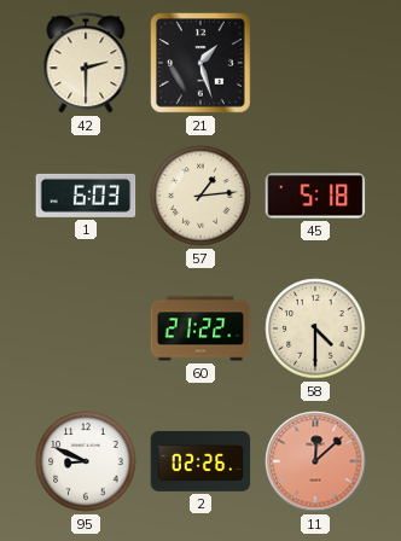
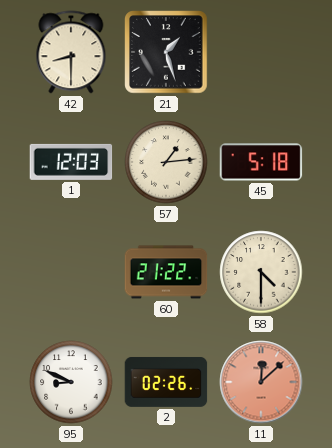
42: 2:30 -> 8:30
1: 6:03 -> 12:03
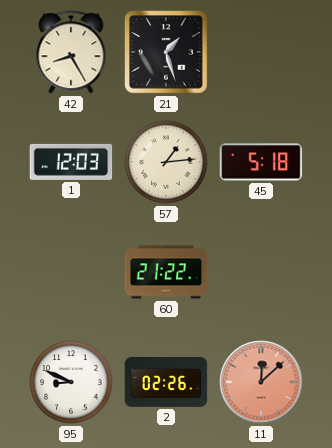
42: 8:30 -> 8:25
58: 4:30 -> none
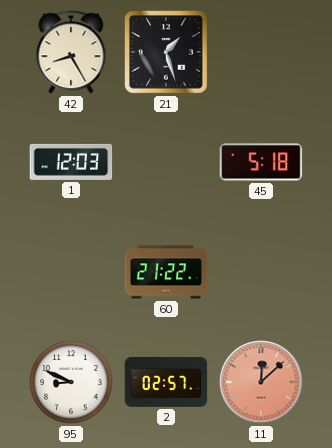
57: 1:14 -> none
2: 02:26 -> 02:57
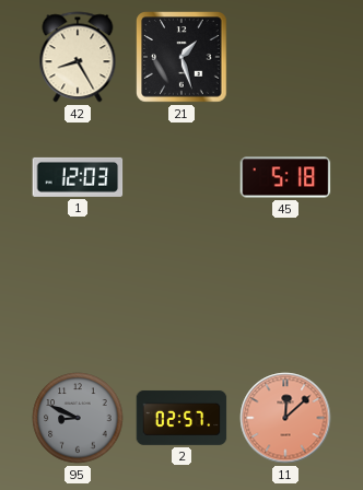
60: 21:22 -> none
95 dial: white -> grey
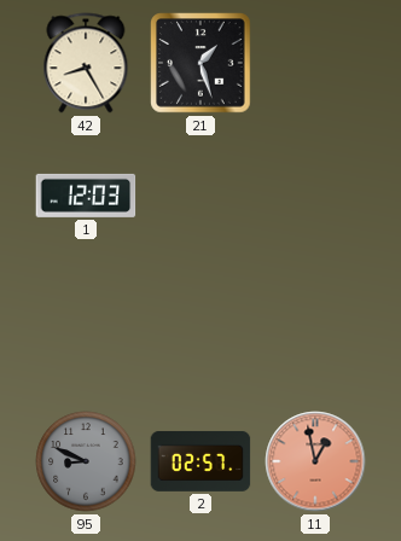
45: 5:18 -> none
11: 12:08 -> 12:58
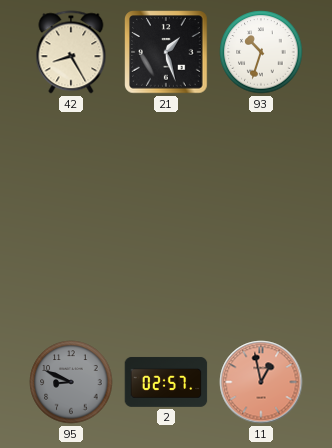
93: none -> 10:33
1: 12:03 -> none
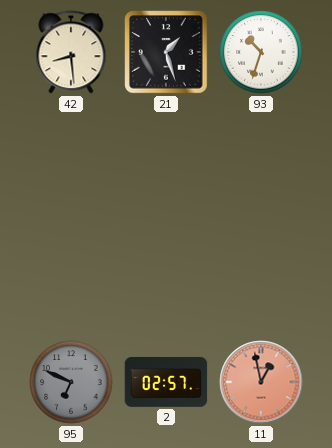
42: 8:25 -> 8:29
95: 8:49 -> 6:49
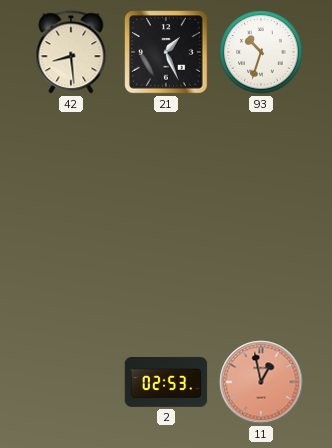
21: 1:27 -> 1:26
95: 6:49 -> none
2: 02:57 -> 02:53
